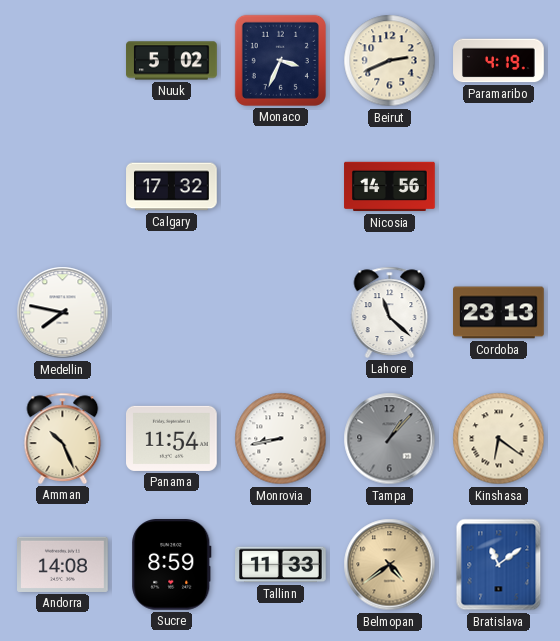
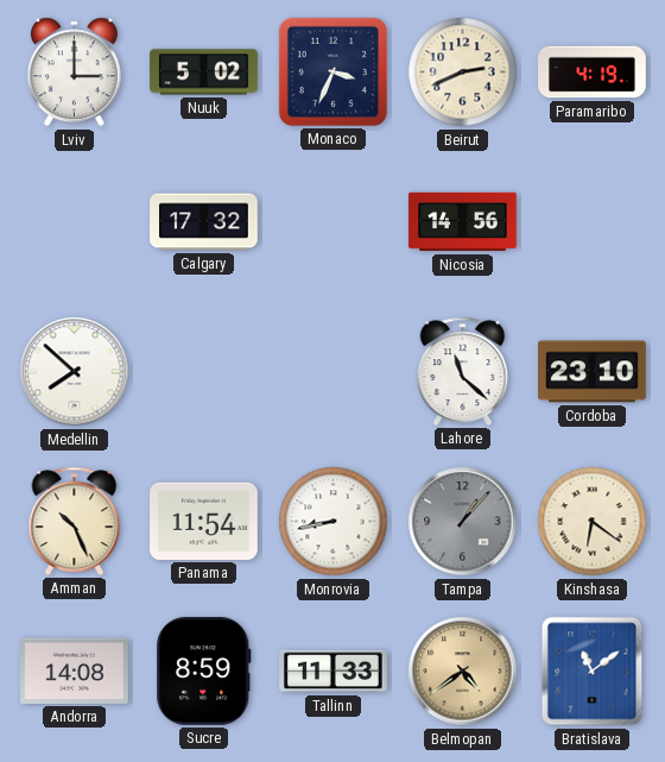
Lviv: none -> 3:00
Medellin: 7:47 -> 7:52
Cordoba: 23:13 -> 23:10
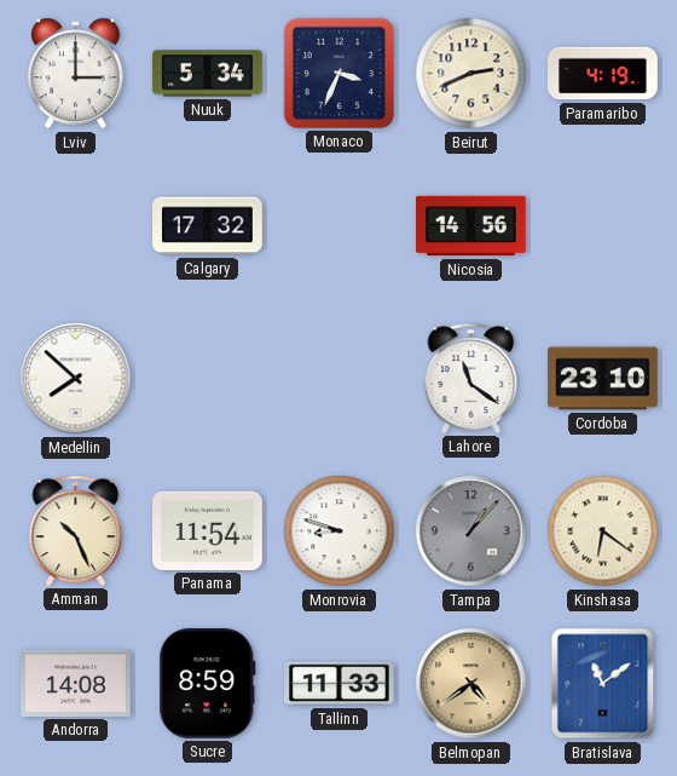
Nuuk: 5:02 -> 5:34
Lahore: 11:22 -> 11:21
Monrovia: 8:43 -> 8:48
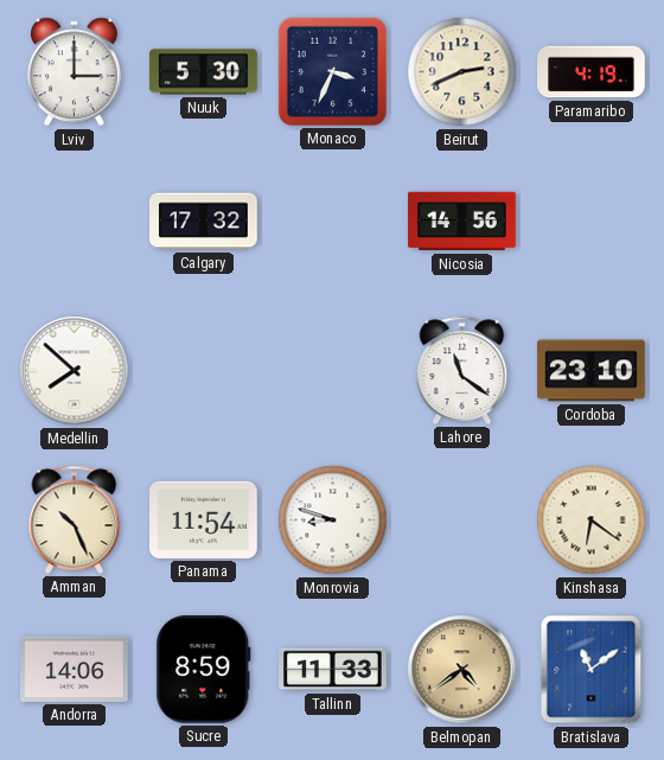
Nuuk: 5:34 -> 5:30
Tampa: 1:07 -> none
Andorra: 14:08 -> 14:06
